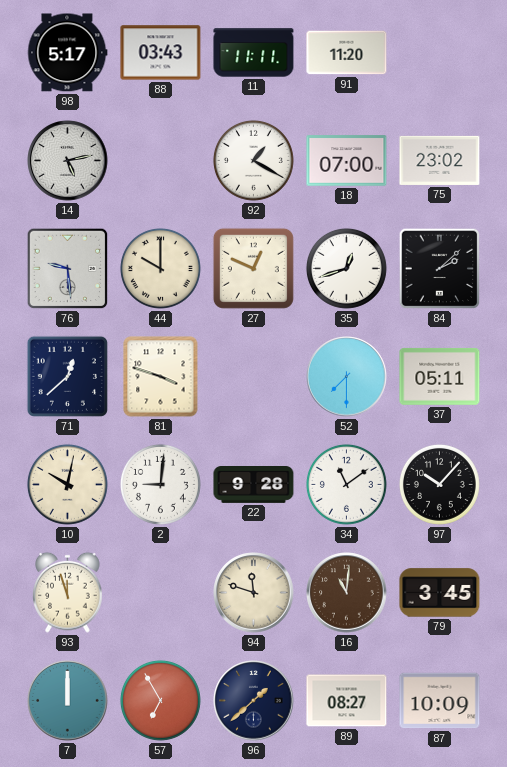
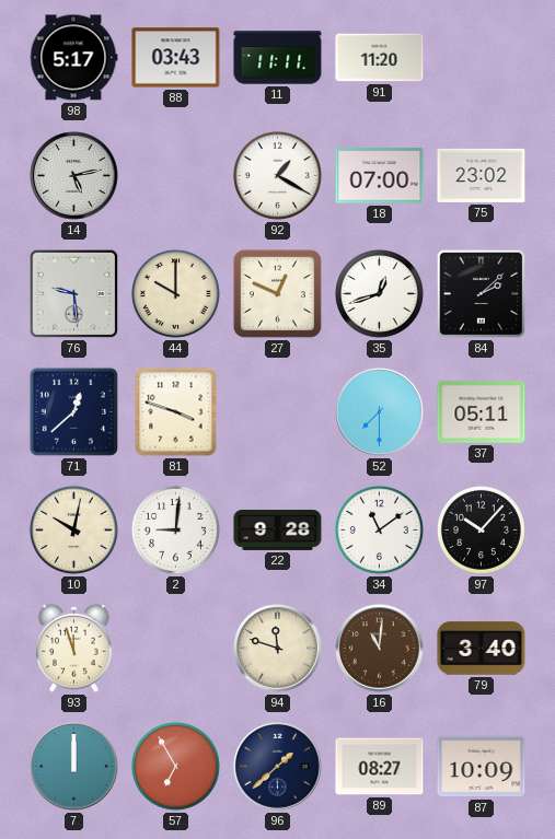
79: 3:45 -> 3:40
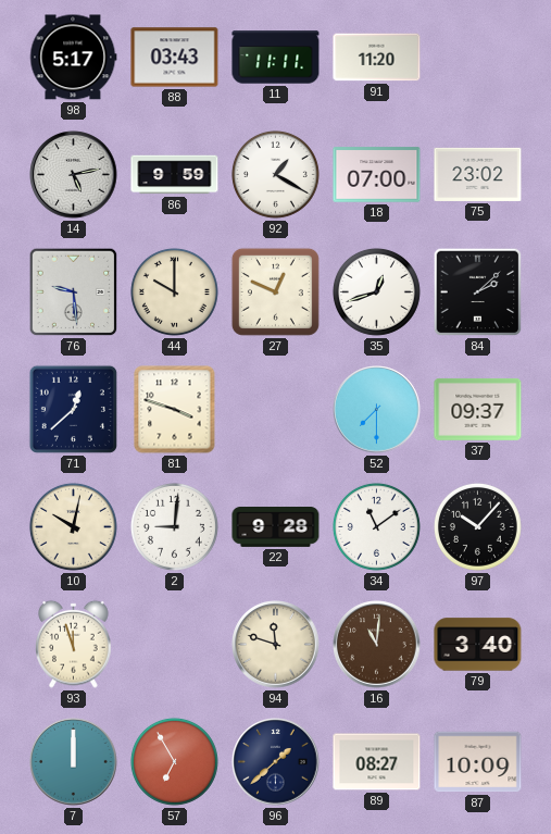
86: none -> 9:59
37: 05:11 -> 09:37
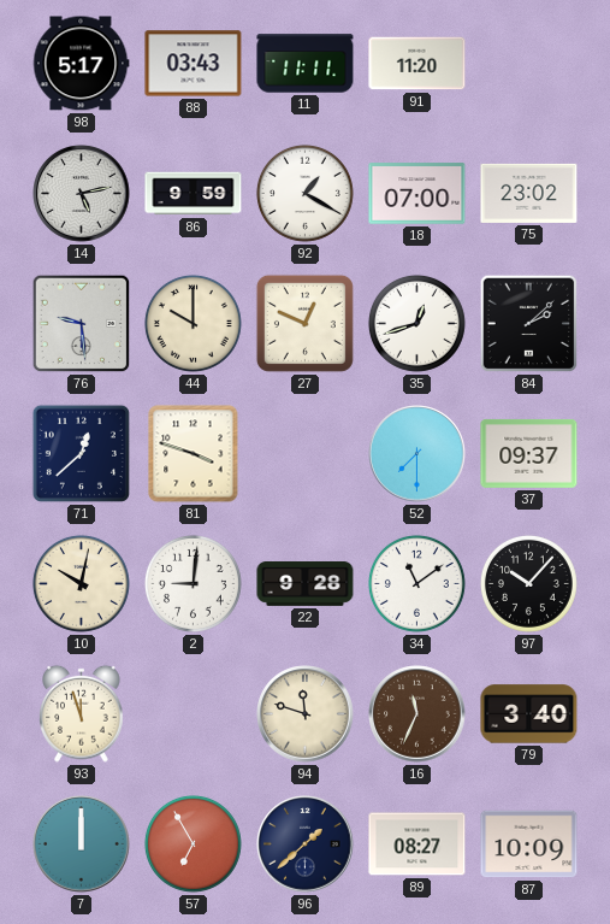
16: 11:01 -> 11:34
